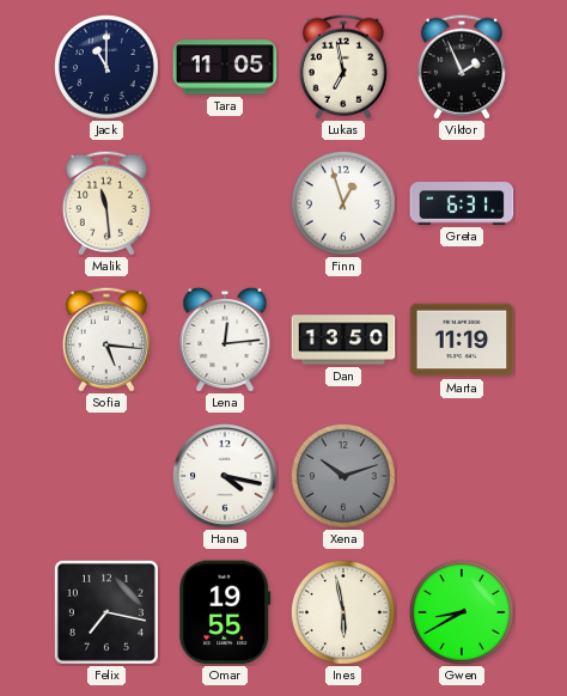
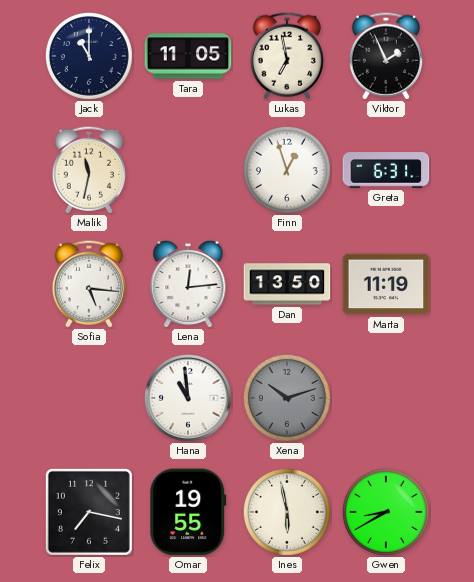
Malik: 11:29 -> 11:32
Hana: 4:17 -> 10:59
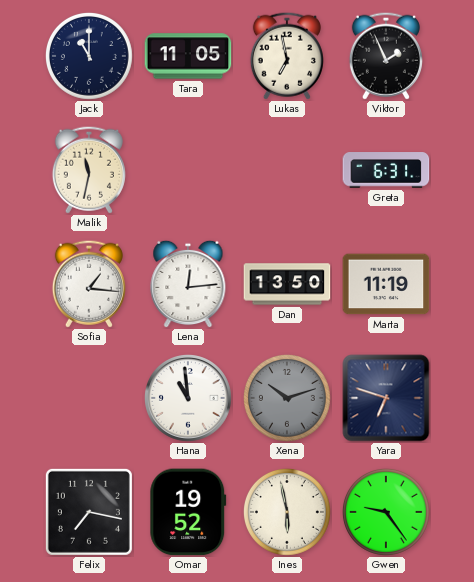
Finn: 12:57 -> none
Sofia: 5:16 -> 1:16
Yara: none -> 6:48
Omar: 19:55 -> 19:52
Gwen: 8:40 -> 9:24
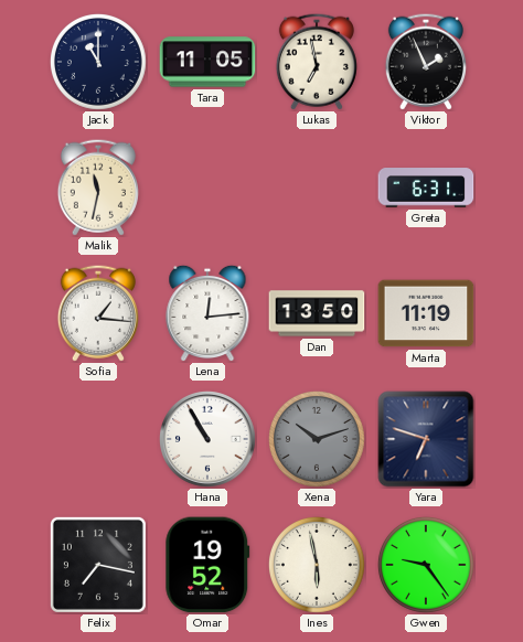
Hana: 10:59 -> 10:55
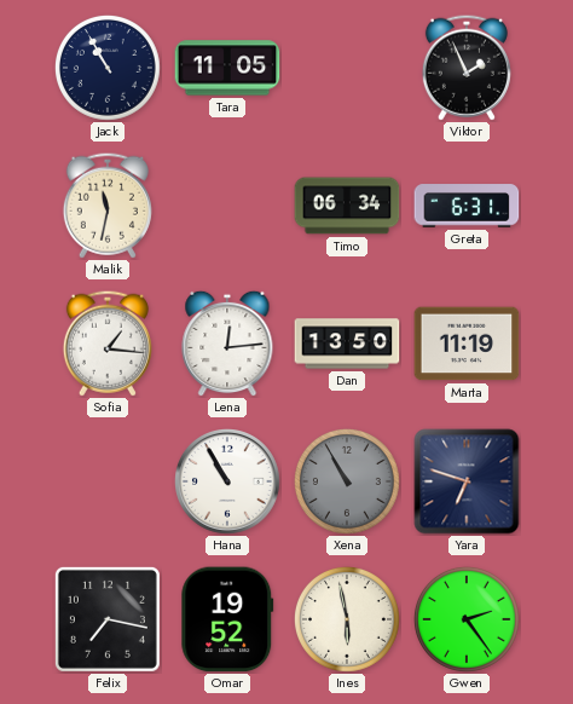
Jack: 11:00 -> 10:55
Lukas: 6:58 -> none
Timo: none -> 06:34
Xena: 10:12 -> 10:55
Gwen: 9:24 -> 2:24
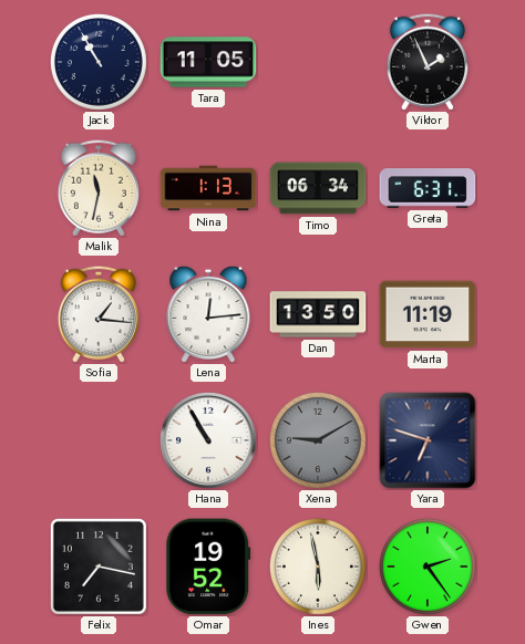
Nina: none -> 1:13
Xena: 10:55 -> 9:10
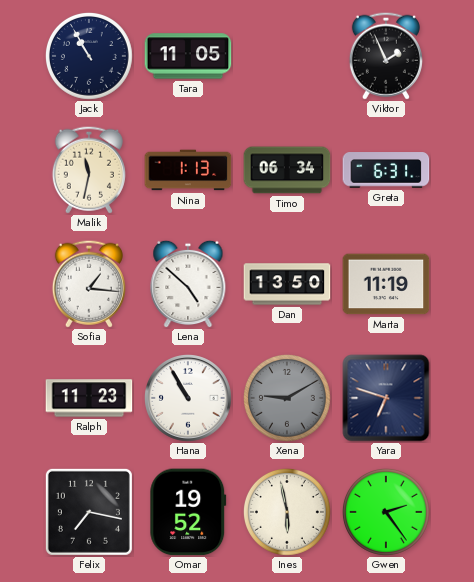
Lena: 12:14 -> 4:52
Ralph: none -> 11:23
